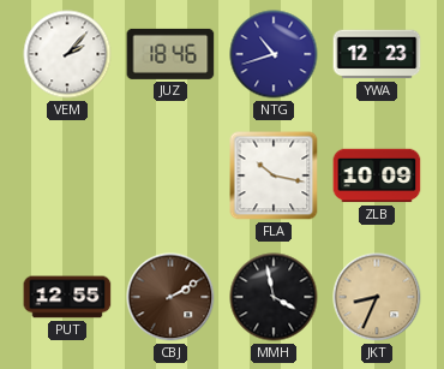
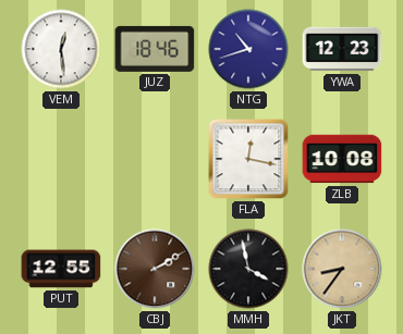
VEM: 2:07 -> 12:29
FLA: 10:17 -> 12:17
ZLB: 10:09 -> 10:08
JKT: 8:34 -> 8:36
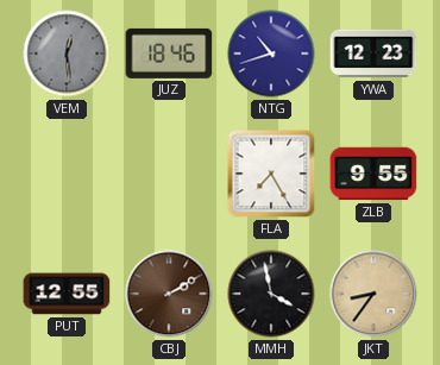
VEM dial: white -> grey
FLA: 12:17 -> 7:25
ZLB: 10:08 -> 9:55
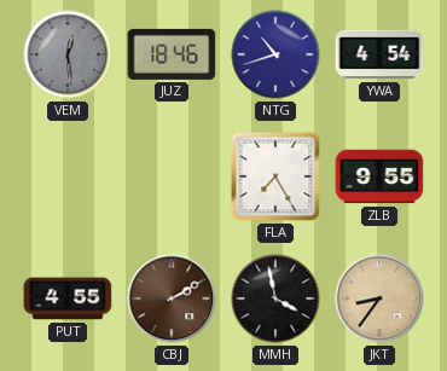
YWA: 12:23 -> 4:54
PUT: 12:55 -> 4:55
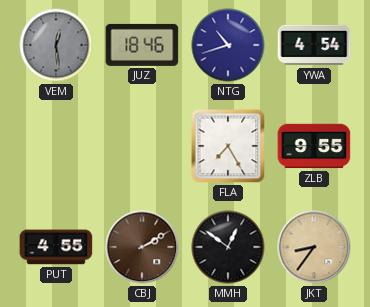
MMH: 3:58 -> 12:51
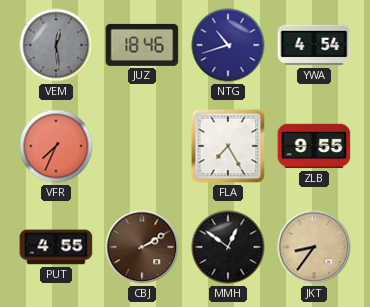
VFR: none -> 7:34
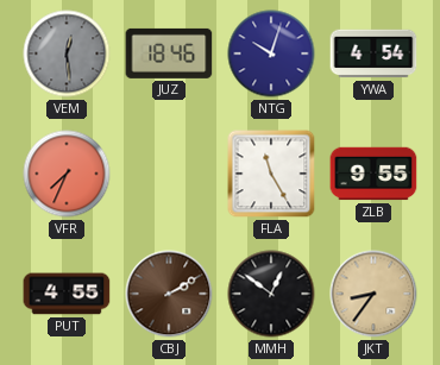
NTG: 10:42 -> 10:03
FLA: 7:25 -> 11:25
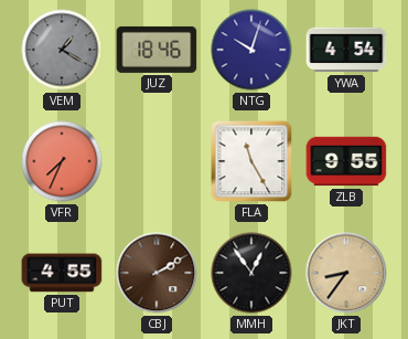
VEM: 12:29 -> 1:20
MMH: 12:51 -> 12:54
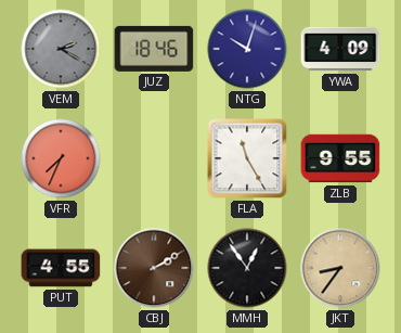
VEM: 1:20 -> 2:20
YWA: 4:54 -> 4:09
